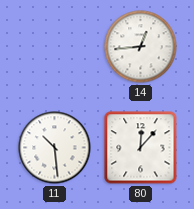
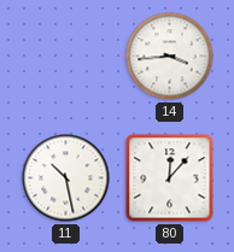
14: 12:44 -> 3:44
11: 10:29 -> 10:28
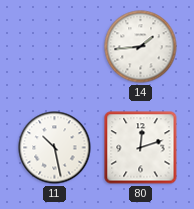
14: 3:44 -> 1:44
80: 12:07 -> 12:12
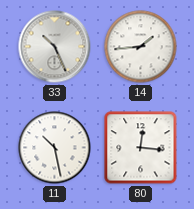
33: none -> 10:26
80: 12:12 -> 12:16
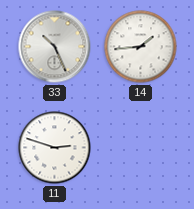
11: 10:28 -> 2:48
80: 12:16 -> none
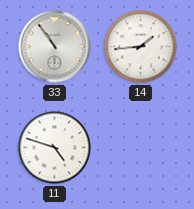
33: 10:26 -> 10:54
11: 2:48 -> 4:48
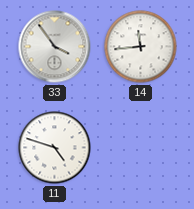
33: 10:54 -> 3:54
14: 1:44 -> 11:44
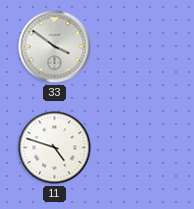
33: 3:54 -> 3:51
14: 11:44 -> none
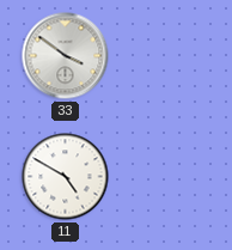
11: 4:48 -> 4:50
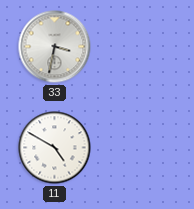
33: 3:51 -> 3:32
